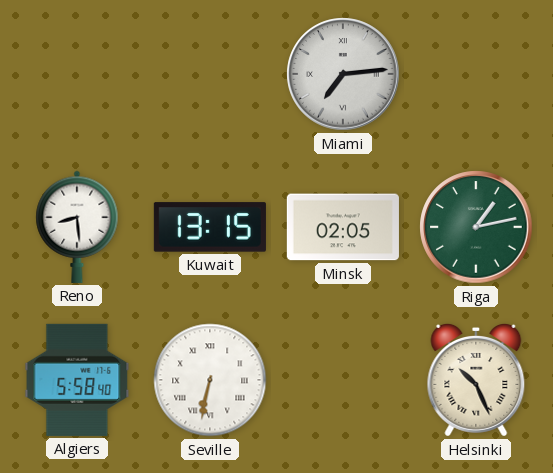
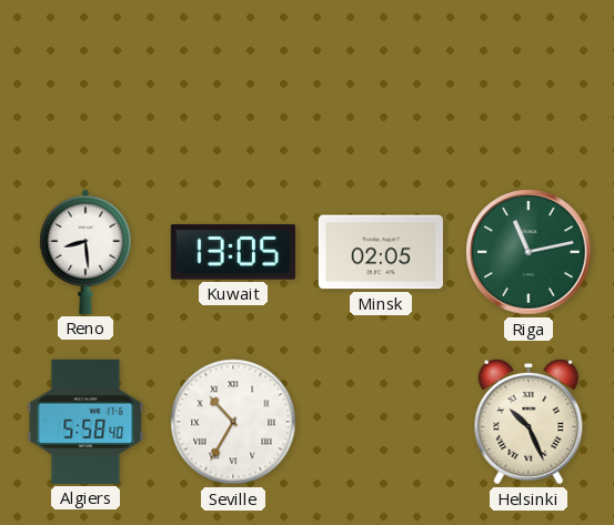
Miami: 7:14 -> none
Kuwait: 13:15 -> 13:05
Riga: 1:13 -> 11:13
Seville: 6:32 -> 10:35
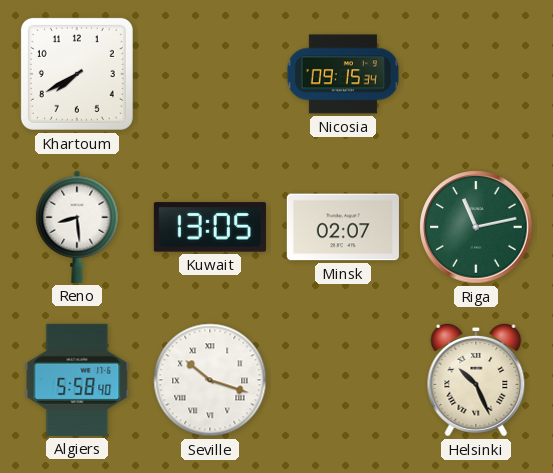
Khartoum: none -> 7:40
Nicosia: none -> 09:15
Minsk: 02:05 -> 02:07
Seville: 10:35 -> 10:18
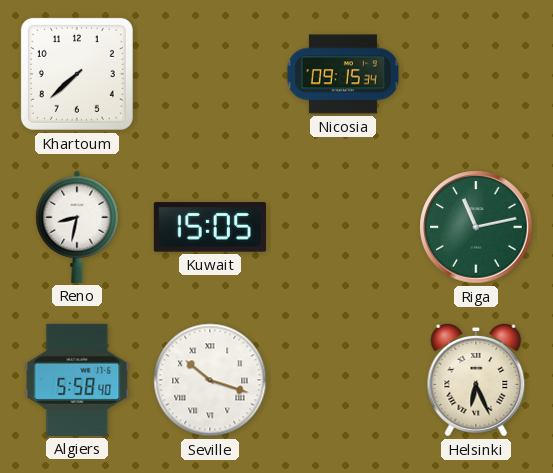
Khartoum: 7:40 -> 7:38
Reno: 8:29 -> 8:32
Kuwait: 13:05 -> 15:05
Minsk: 02:07 -> none
Helsinki: 10:26 -> 6:26
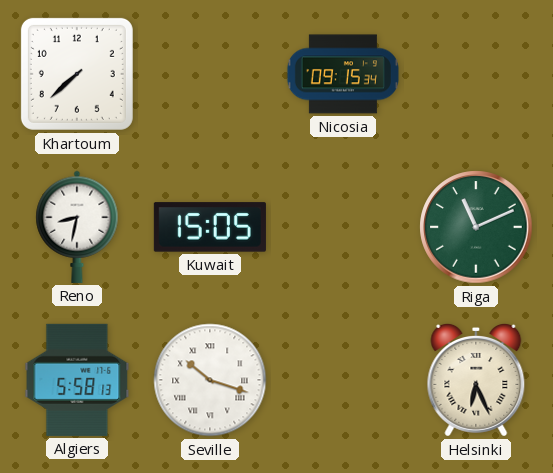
Riga: 11:13 -> 11:11
Algiers: 5:58:40 -> 5:58:13
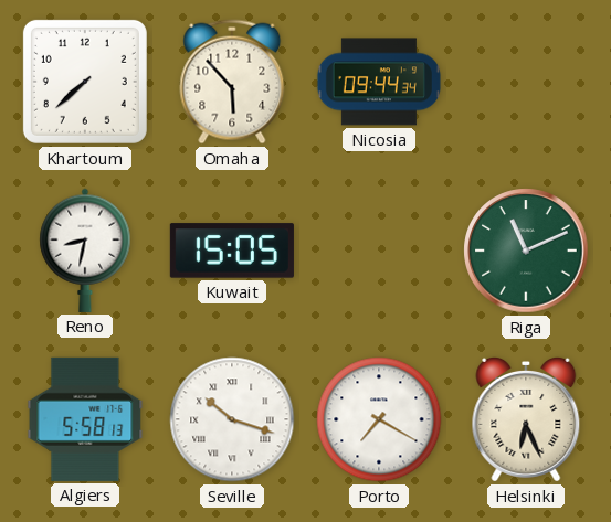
Omaha: none -> 5:53
Nicosia: 09:15 -> 09:44
Porto: none -> 7:20
